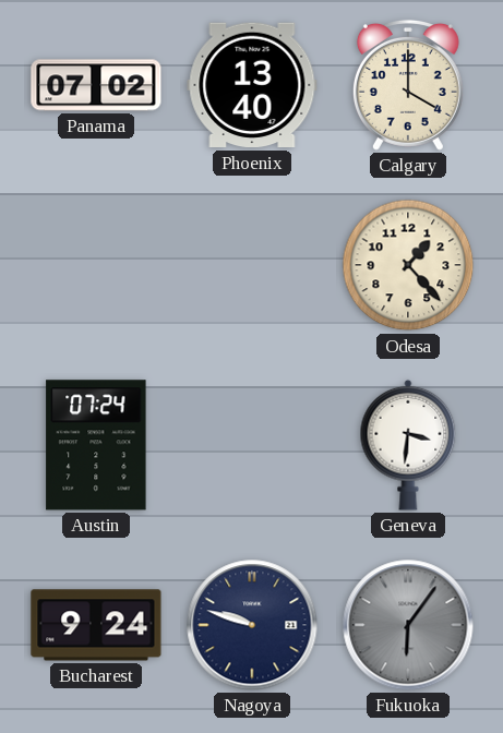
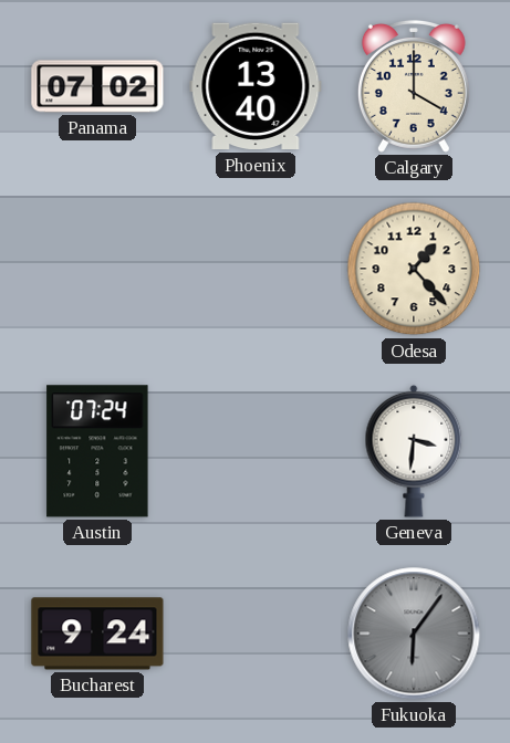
Nagoya: 9:48 -> none
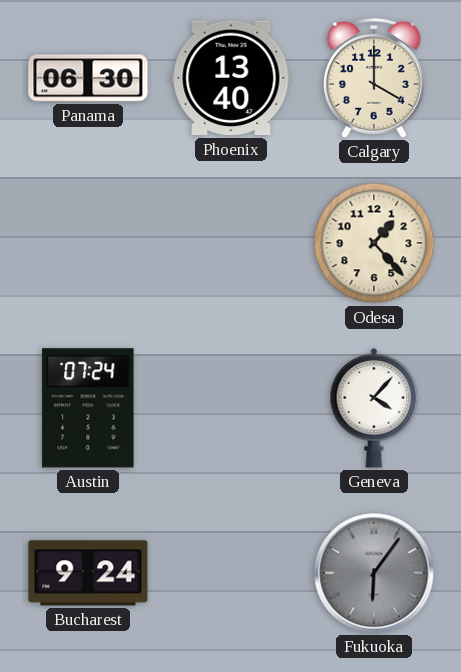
Panama: 07:02 -> 06:30
Geneva: 3:31 -> 4:07
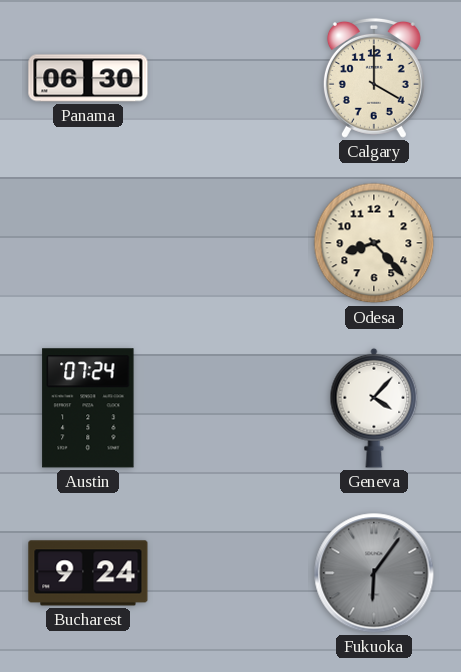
Phoenix: 13:40 -> none
Odesa: 1:23 -> 8:23
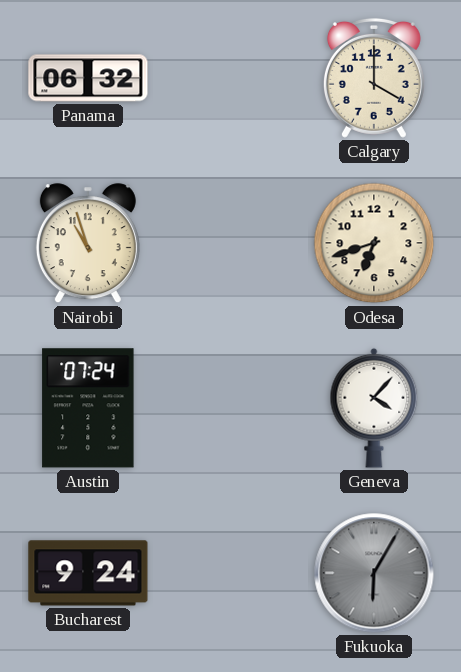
Panama: 06:30 -> 06:32
Nairobi: none -> 10:57
Odesa: 8:23 -> 6:42
Fukuoka: 6:06 -> 6:05
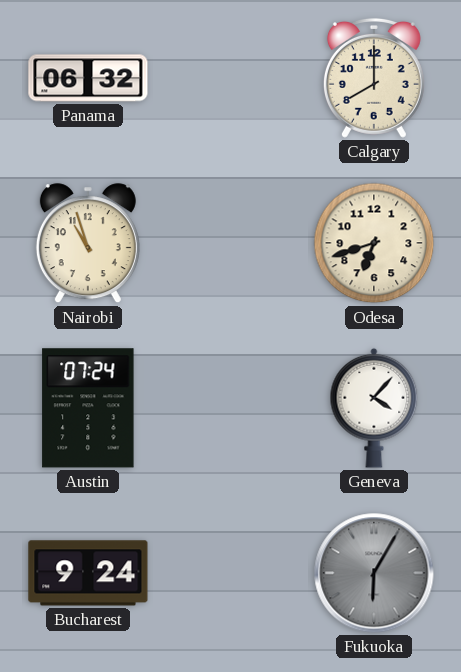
Calgary: 4:00 -> 8:00
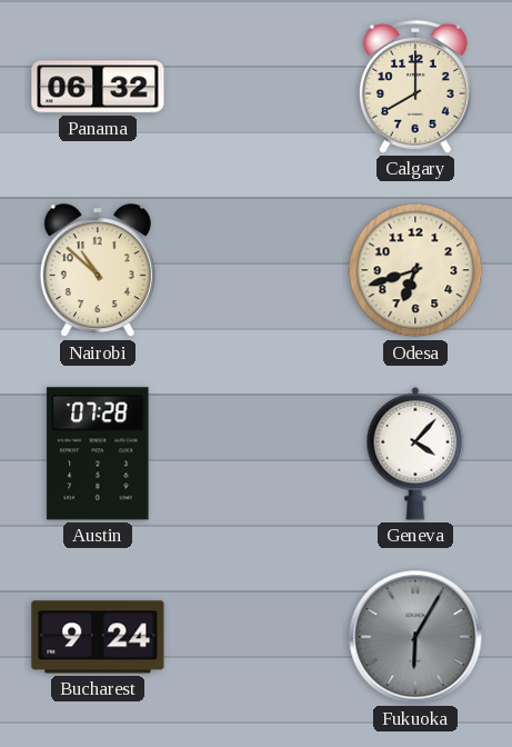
Nairobi: 10:57 -> 10:52
Austin: 07:24 -> 07:28
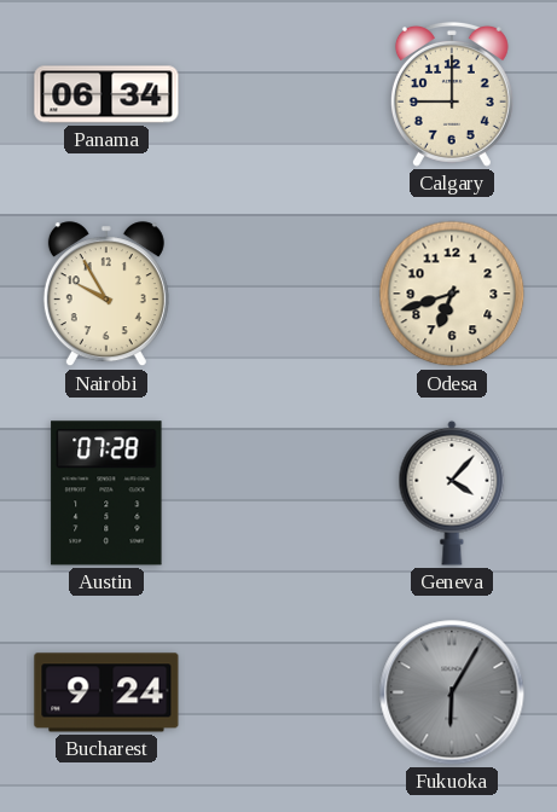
Panama: 06:32 -> 06:34
Calgary: 8:00 -> 9:00
Nairobi: 10:52 -> 9:55
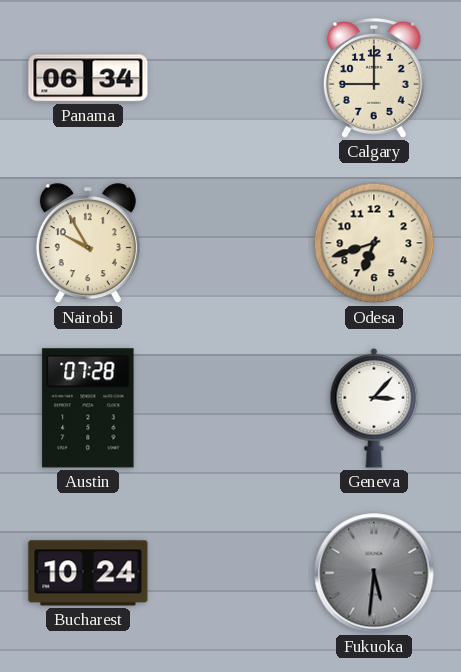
Geneva: 4:07 -> 3:07
Bucharest: 9:24 -> 10:24
Fukuoka: 6:05 -> 5:31
